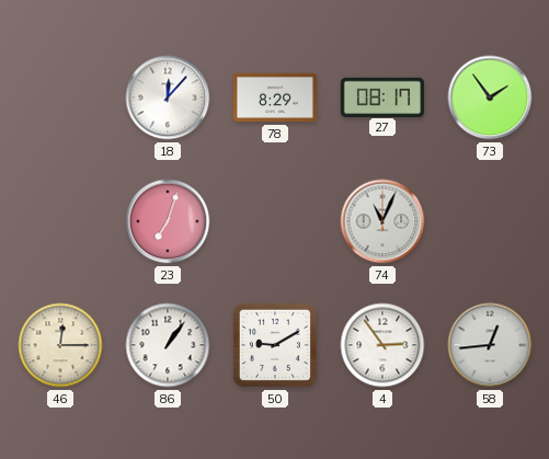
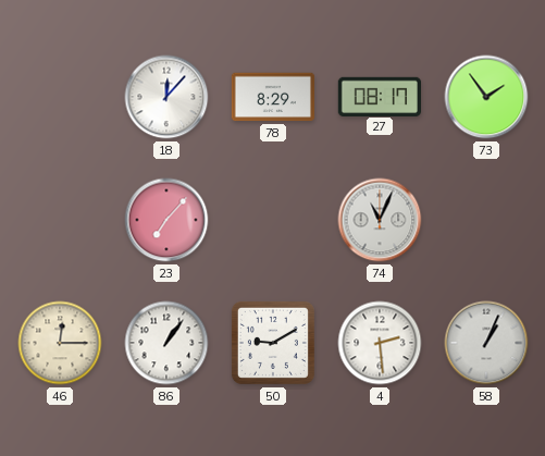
23: 7:03 -> 7:07
4: 2:54 -> 2:29
58: 12:44 -> 1:04
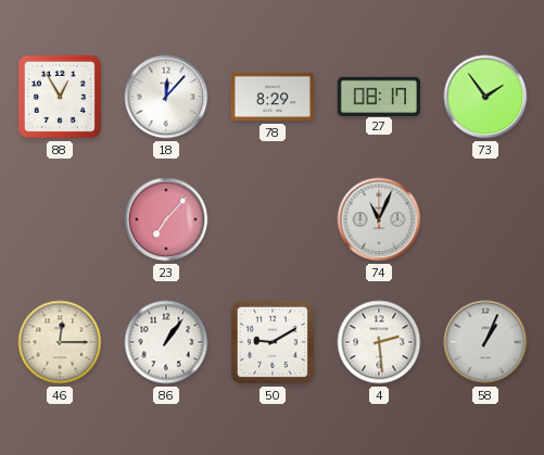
88: none -> 12:55
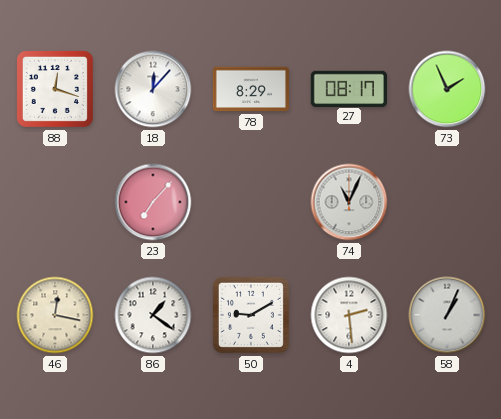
88: 12:55 -> 12:18
73: 1:54 -> 1:56
46: 12:15 -> 12:17
86: 1:06 -> 1:21
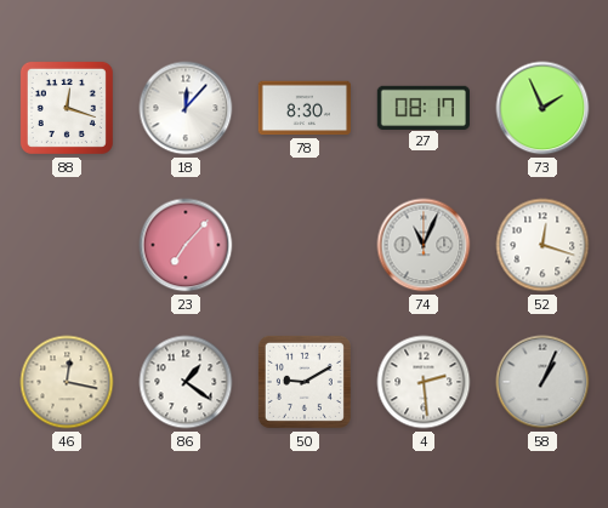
78: 8:29 -> 8:30
52: none -> 12:18
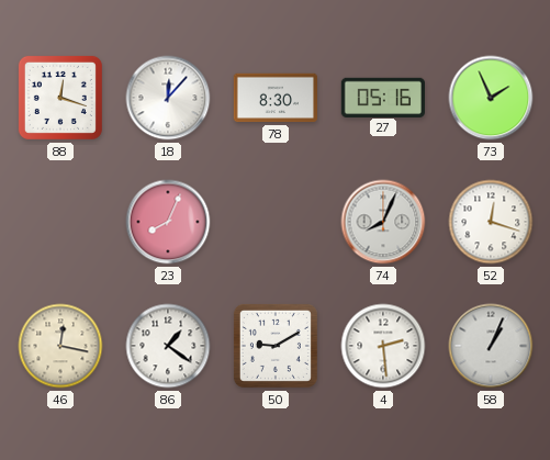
27: 08:17 -> 05:16
23: 7:07 -> 8:04
74: 11:04 -> 8:04
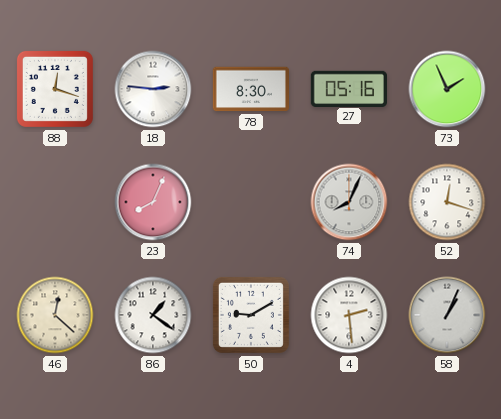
18: 12:07 -> 2:46
46: 12:17 -> 12:22
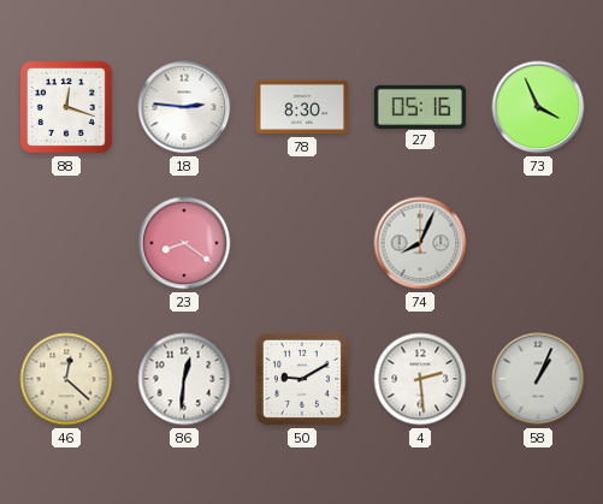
73: 1:56 -> 3:56
23: 8:04 -> 8:21
52: 12:18 -> none
86: 1:21 -> 12:31
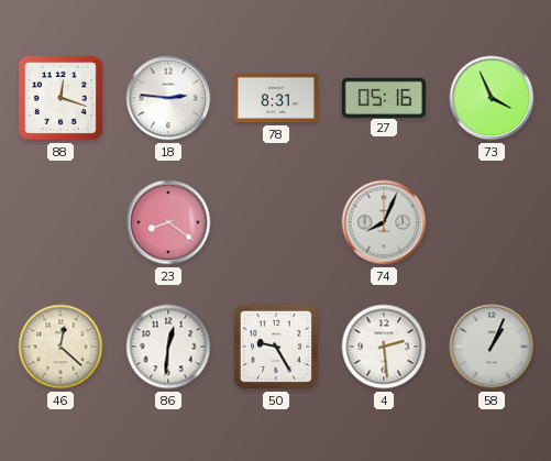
78: 8:30 -> 8:31
50: 9:10 -> 9:25
